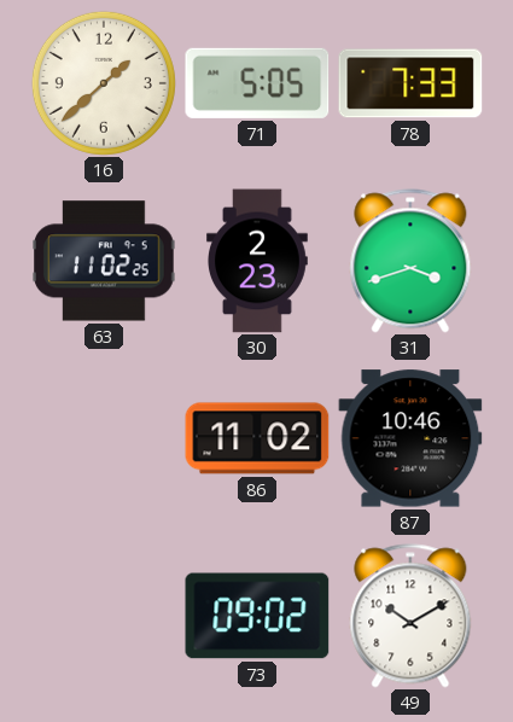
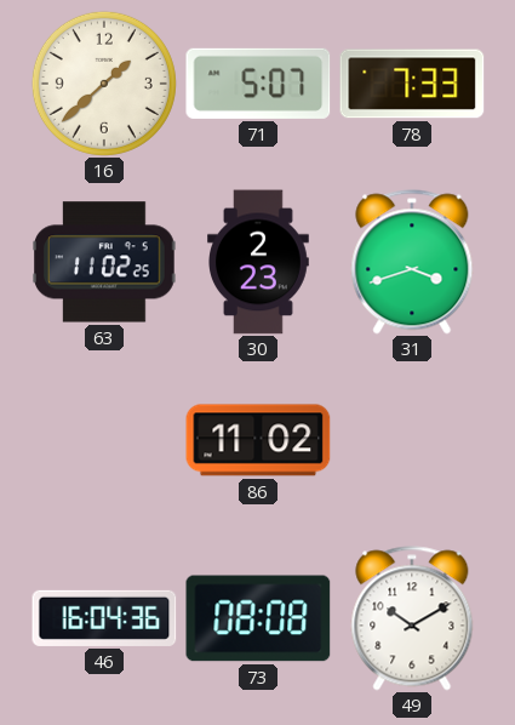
71: 5:05 -> 5:07
87: 10:46 -> none
46: none -> 16:04
73: 09:02 -> 08:08
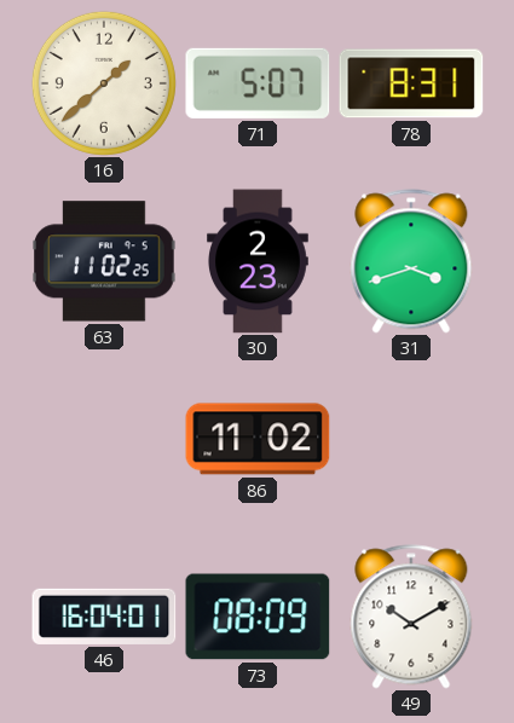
78: 7:33 -> 8:31
46: 16:04:36 -> 16:04:01
73: 08:08 -> 08:09
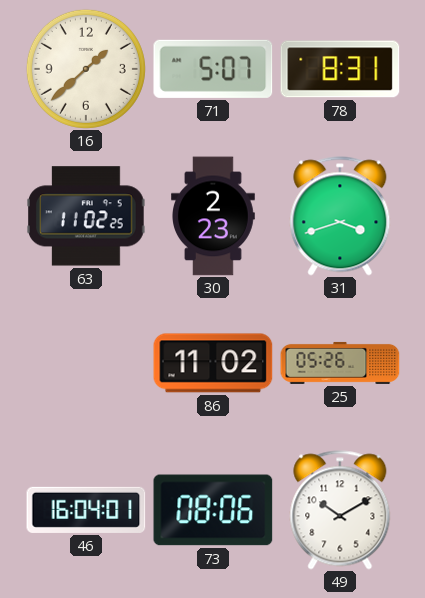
25: none -> 05:26
73: 08:09 -> 08:06
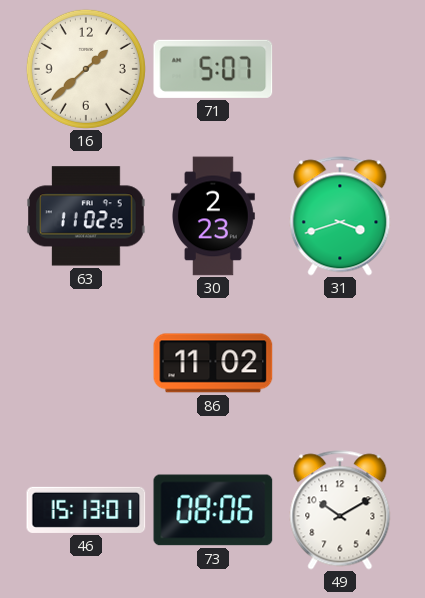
78: 8:31 -> none
25: 05:26 -> none
46: 16:04 -> 15:13
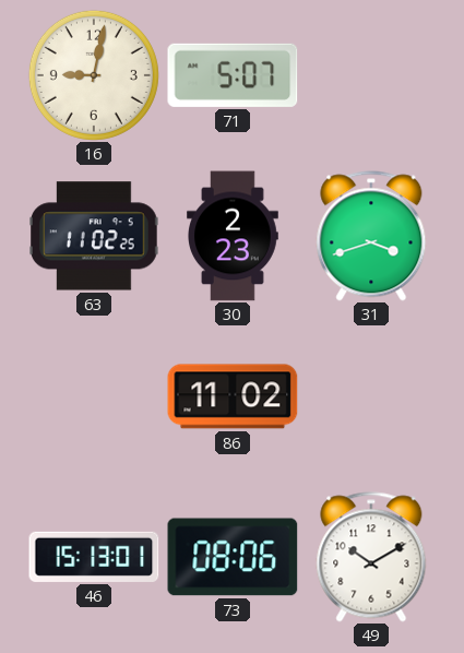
16: 1:38 -> 9:02
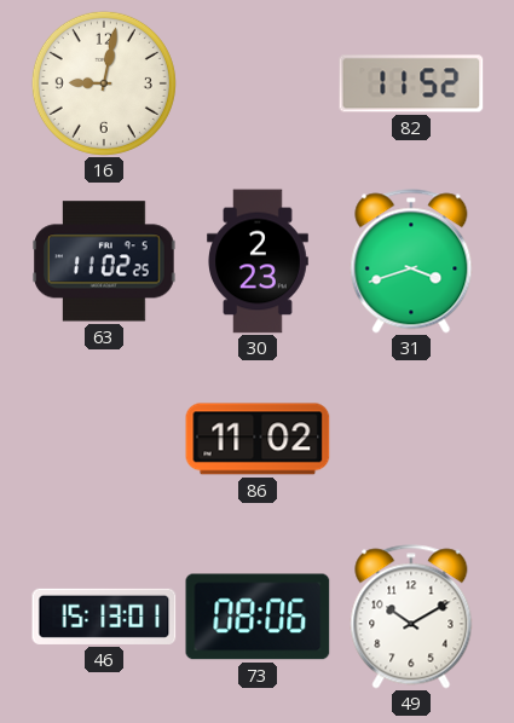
71: 5:07 -> none
82: none -> 11:52
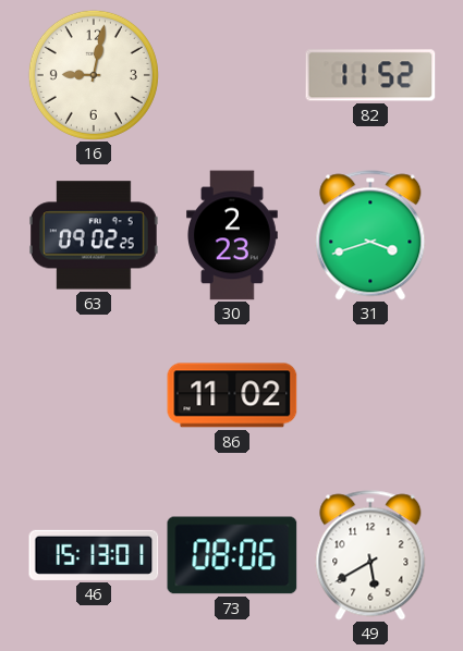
63: 11:02 -> 09:02
49: 10:10 -> 5:40
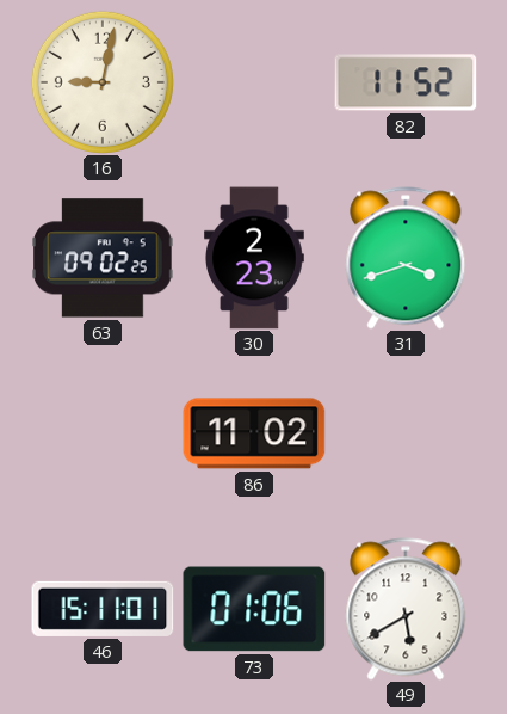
46: 15:13 -> 15:11
73: 08:06 -> 01:06
